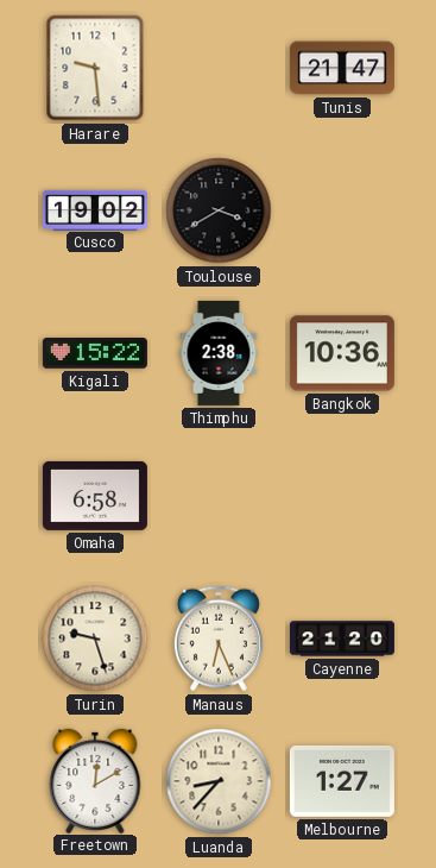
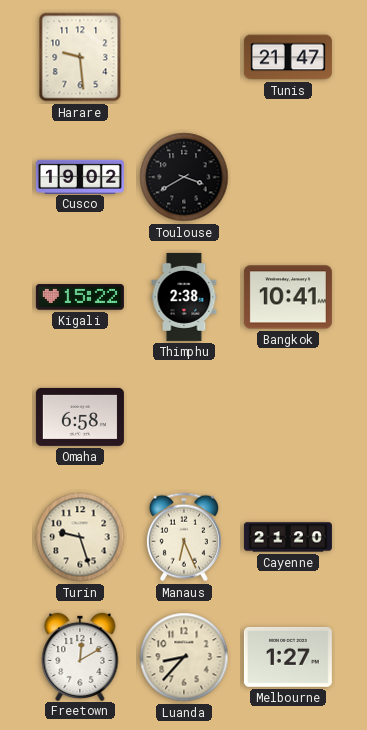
Bangkok: 10:36 -> 10:41
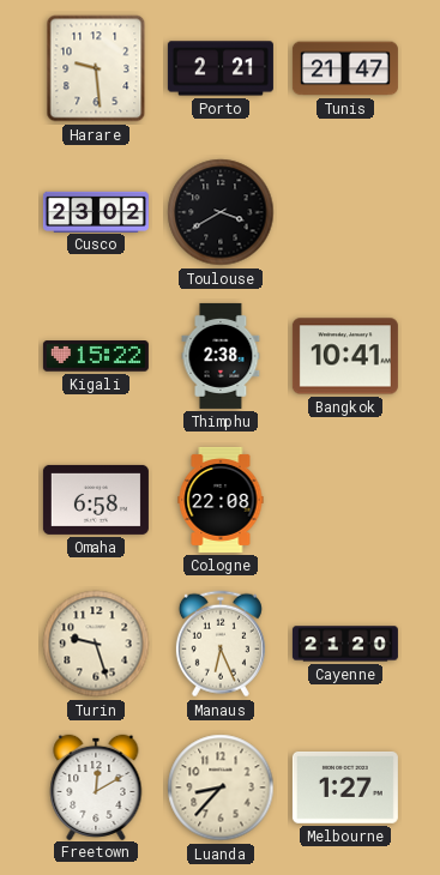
Porto: none -> 2:21
Cusco: 19:02 -> 23:02
Cologne: none -> 22:08
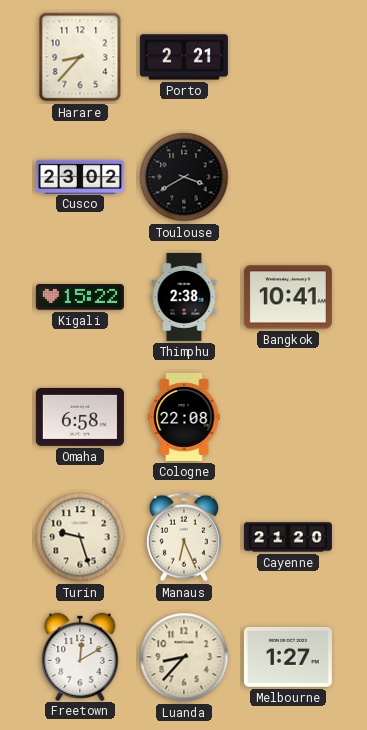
Harare: 9:29 -> 8:37
Tunis: 21:47 -> none
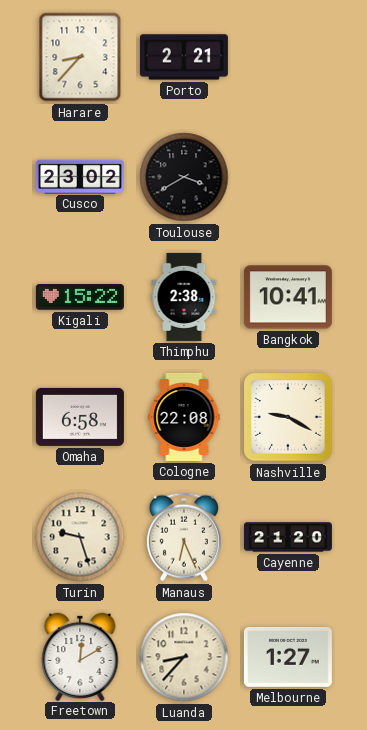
Nashville: none -> 9:20
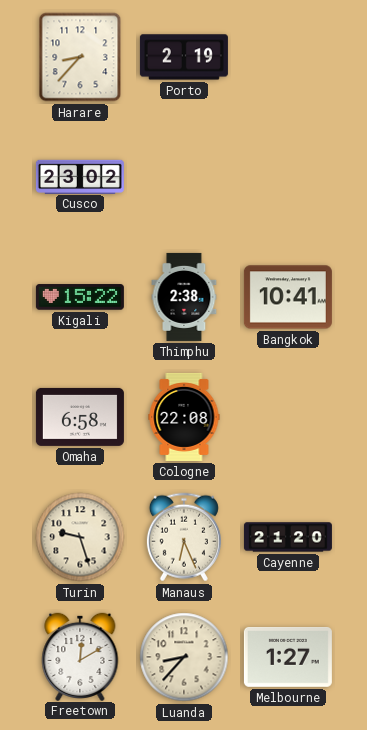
Porto: 2:21 -> 2:19
Toulouse: 3:40 -> none
Nashville: 9:20 -> none
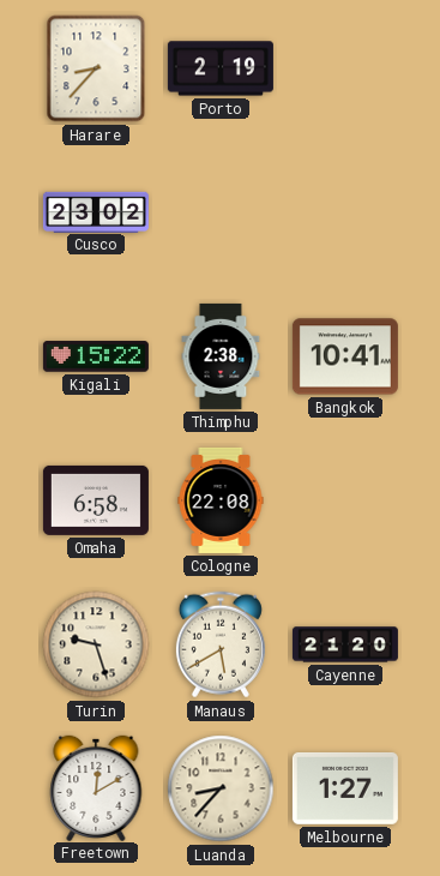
Manaus: 6:26 -> 5:40
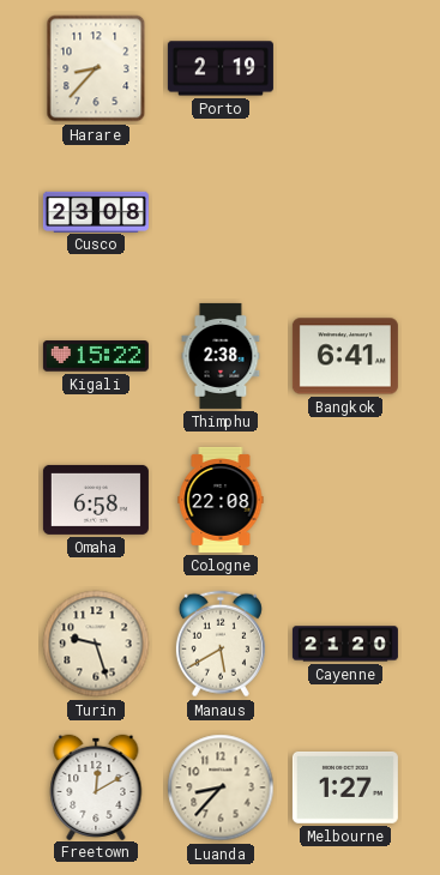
Cusco: 23:02 -> 23:08
Bangkok: 10:41 -> 6:41
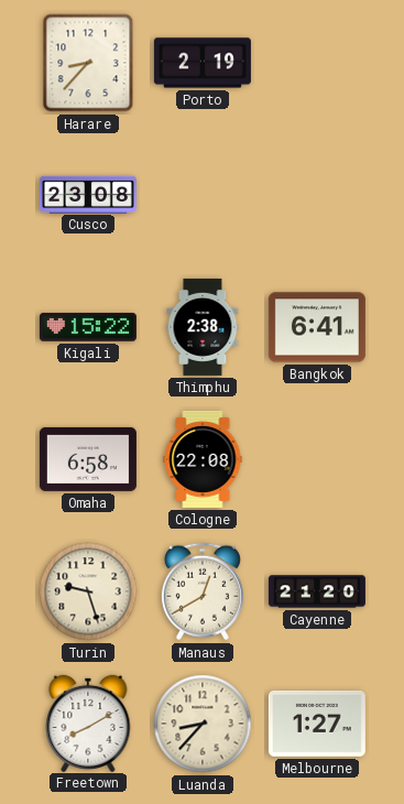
Manaus: 5:40 -> 12:40
Freetown: 12:10 -> 8:10
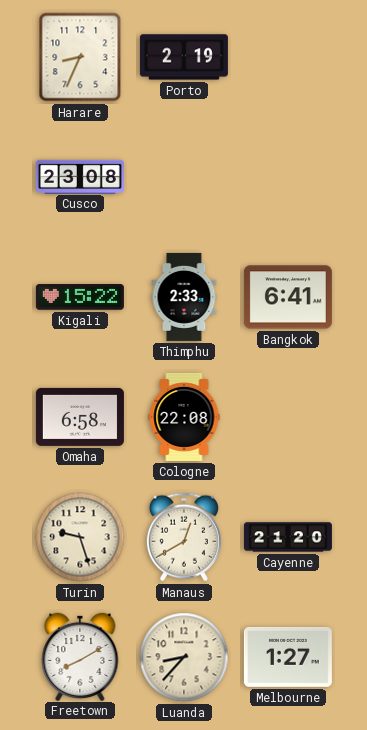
Harare: 8:37 -> 8:34
Thimphu: 2:38 -> 2:33
